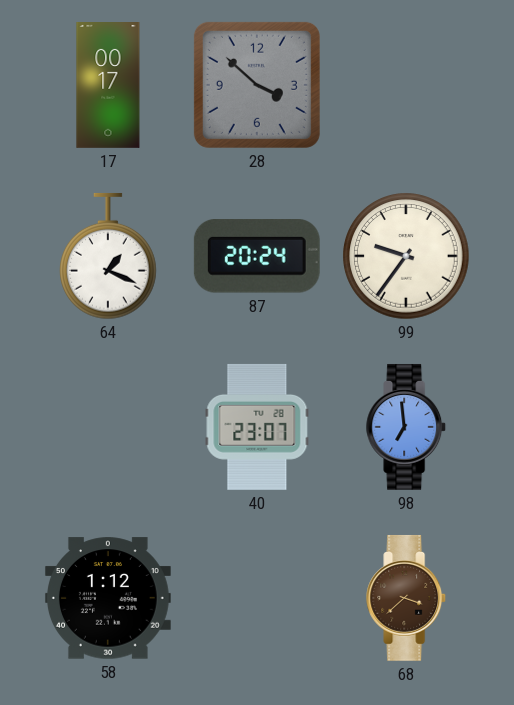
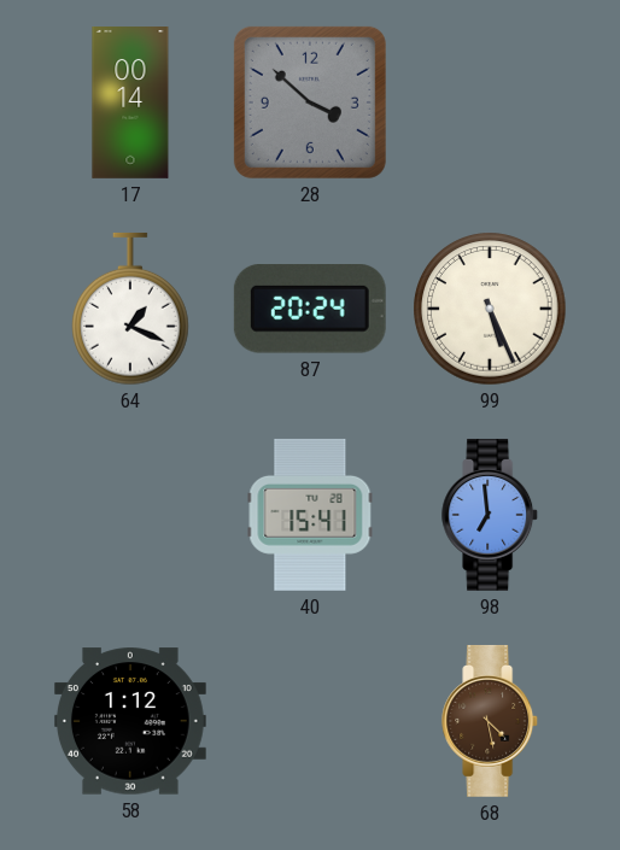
17: 00:17 -> 00:14
99: 9:36 -> 5:26
40: 23:07 -> 15:41
68: 3:38 -> 4:28
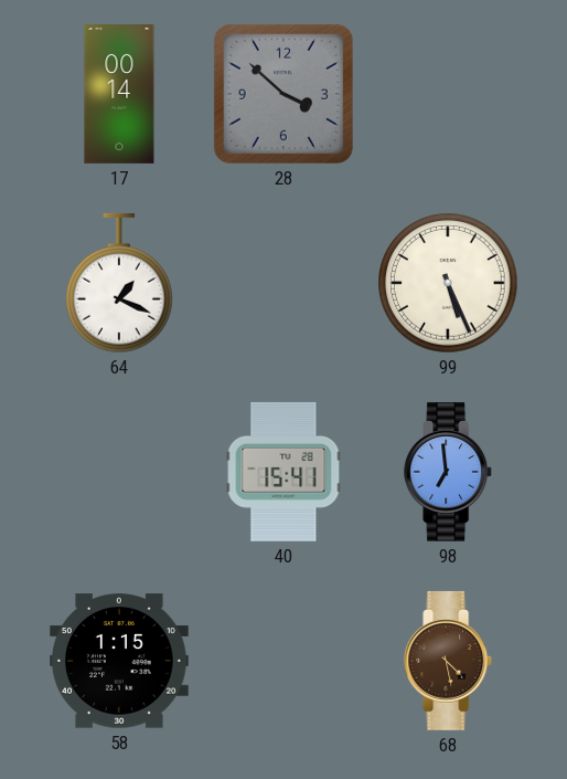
87: 20:24 -> none
58: 1:12 -> 1:15
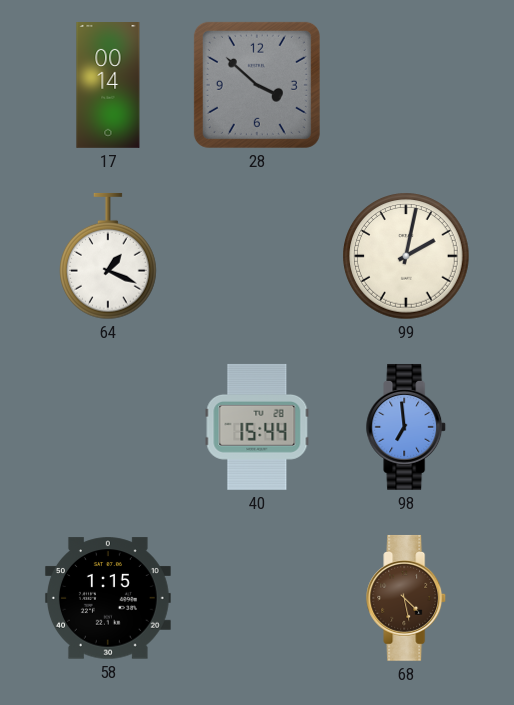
99: 5:26 -> 2:02
40: 15:41 -> 15:44
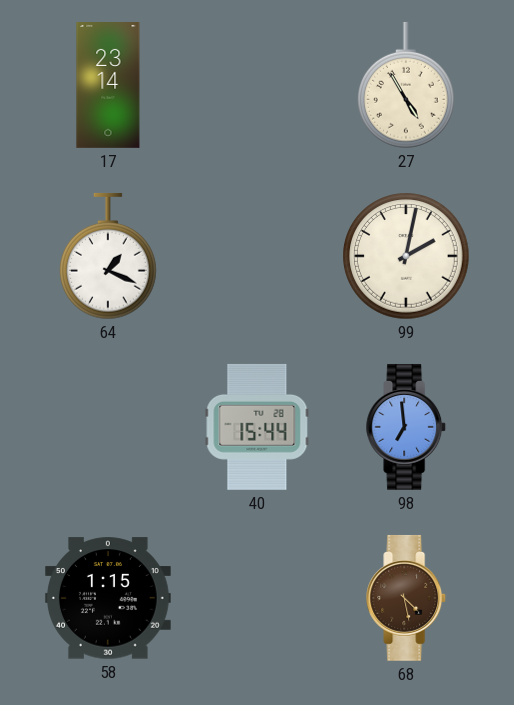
17: 00:14 -> 23:14
28: 3:52 -> none
27: none -> 4:55
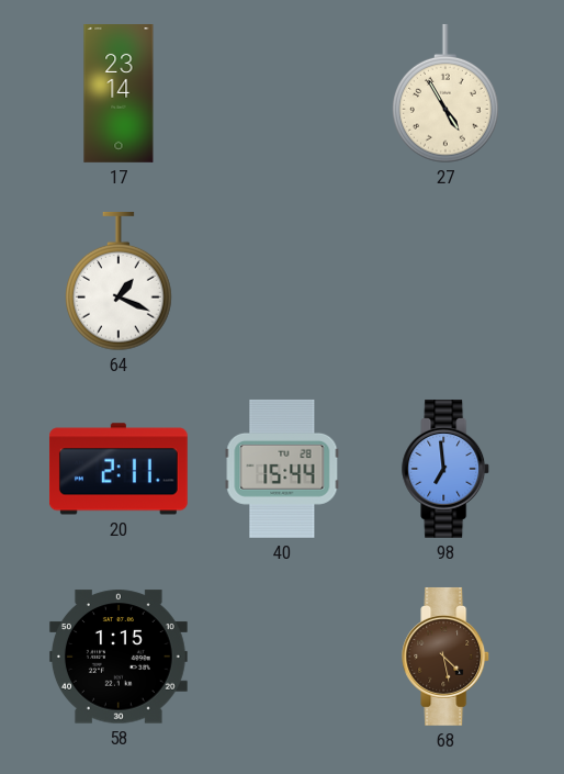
99: 2:02 -> none
20: none -> 2:11
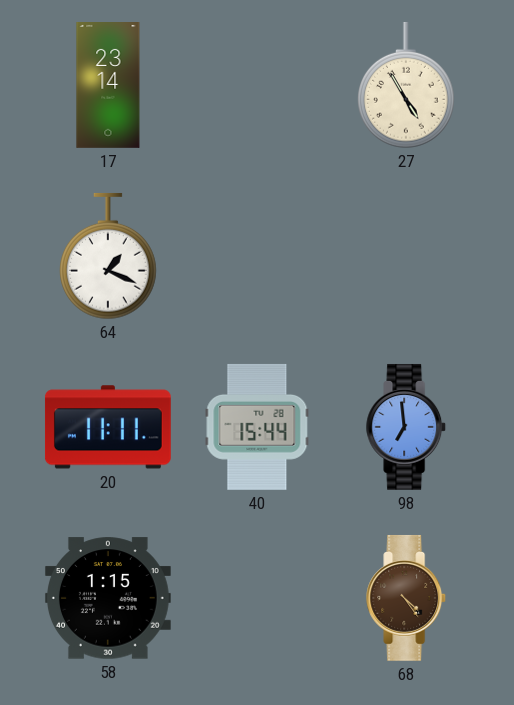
20: 2:11 -> 11:11
68: 4:28 -> 4:24
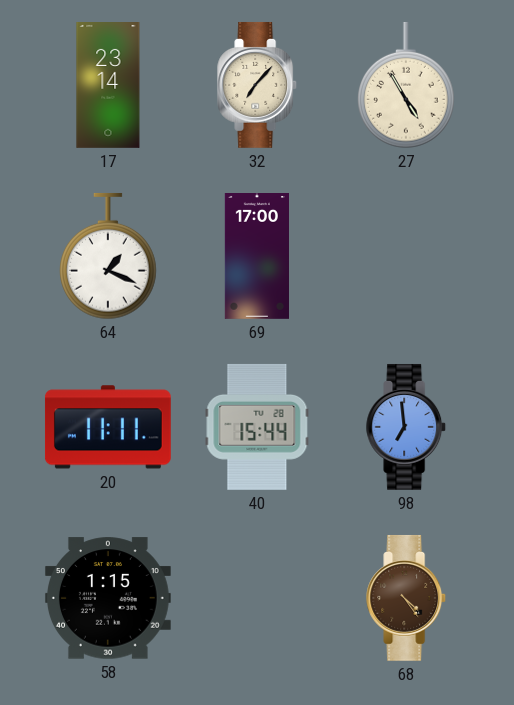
32: none -> 7:07
69: none -> 17:00
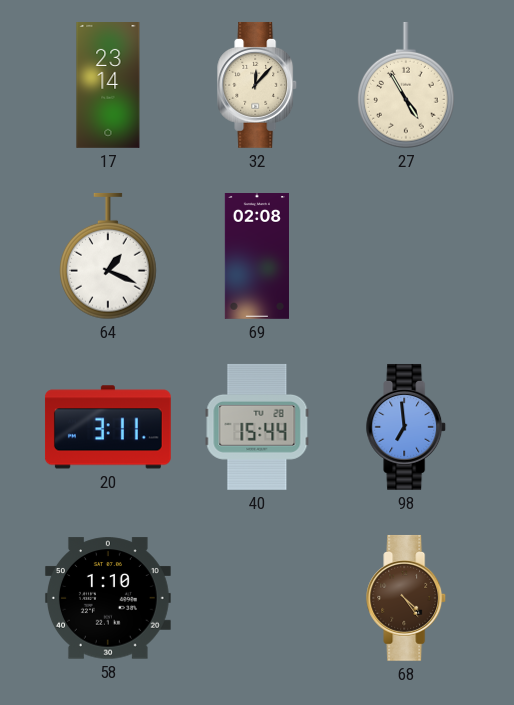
32: 7:07 -> 12:07
69: 17:00 -> 02:08
20: 11:11 -> 3:11
58: 1:15 -> 1:10
